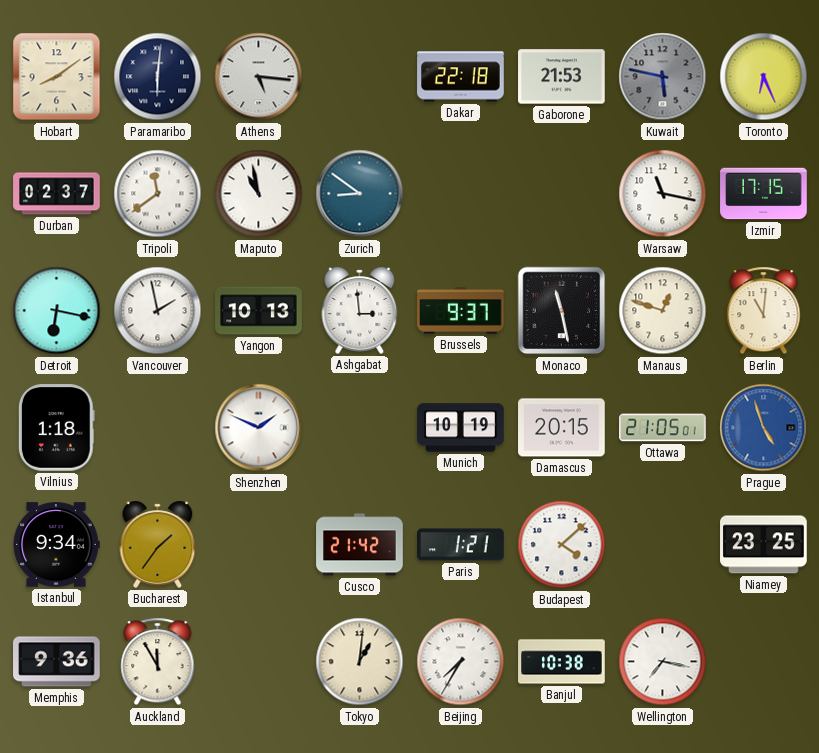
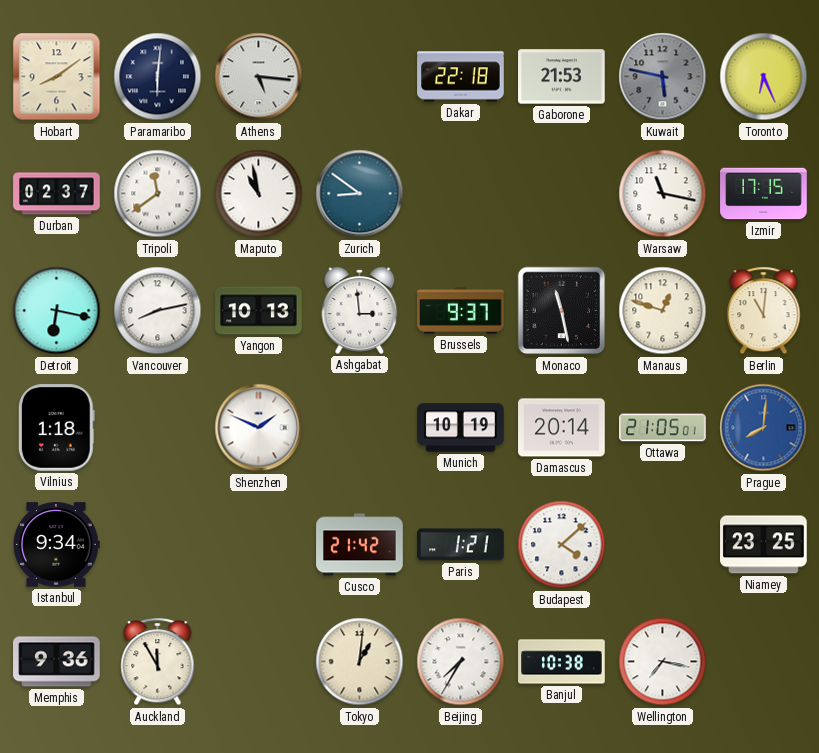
Vancouver: 1:58 -> 8:13
Damascus: 20:15 -> 20:14
Prague: 4:57 -> 8:01
Bucharest: 1:36 -> none
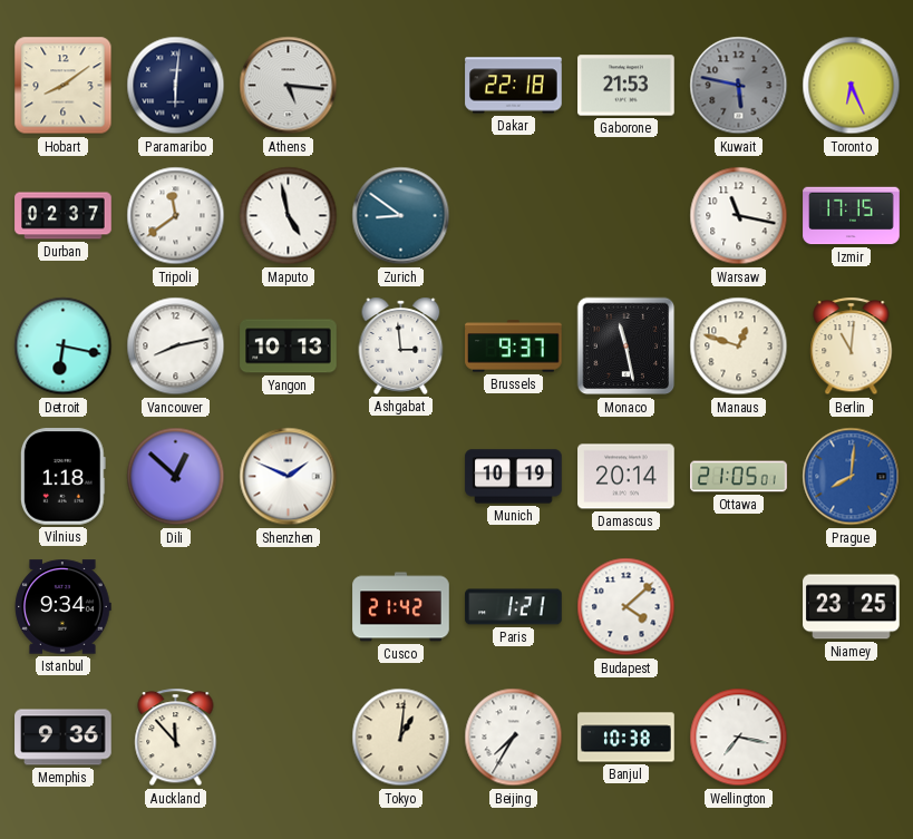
Maputo: 10:58 -> 4:58
Dili: none -> 12:52
Auckland: 11:55 -> 11:53
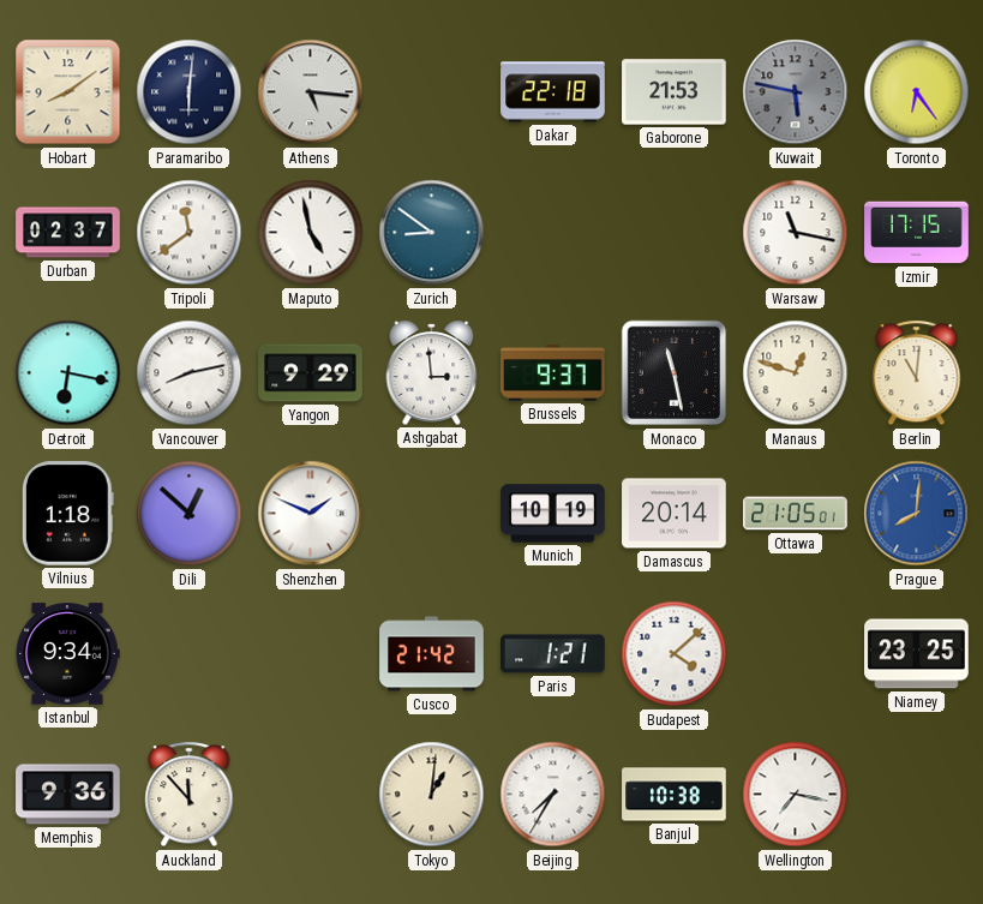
Toronto: 6:26 -> 6:24
Yangon: 10:13 -> 9:29
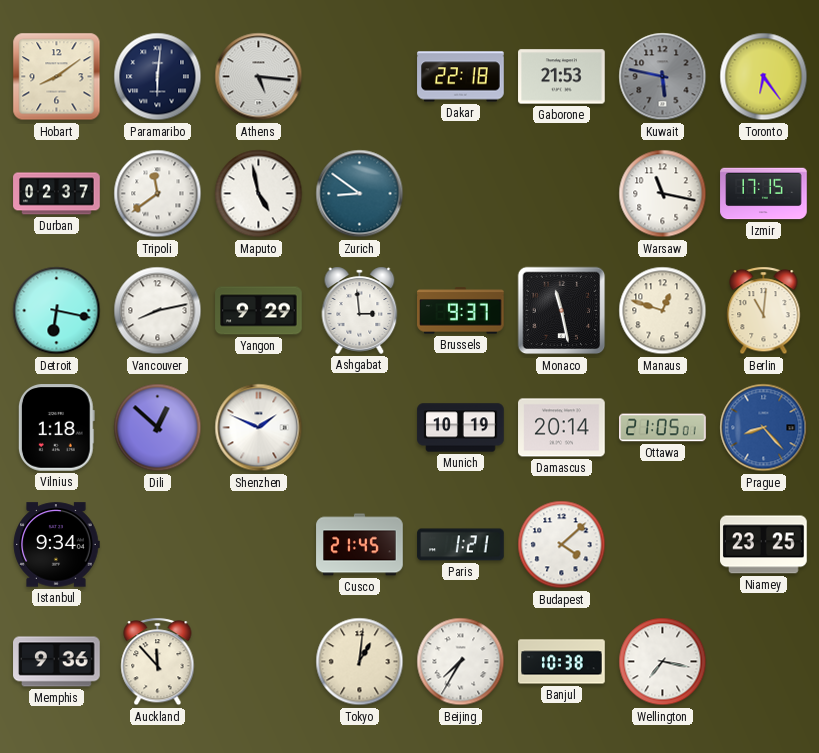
Prague: 8:01 -> 8:23
Cusco: 21:42 -> 21:45
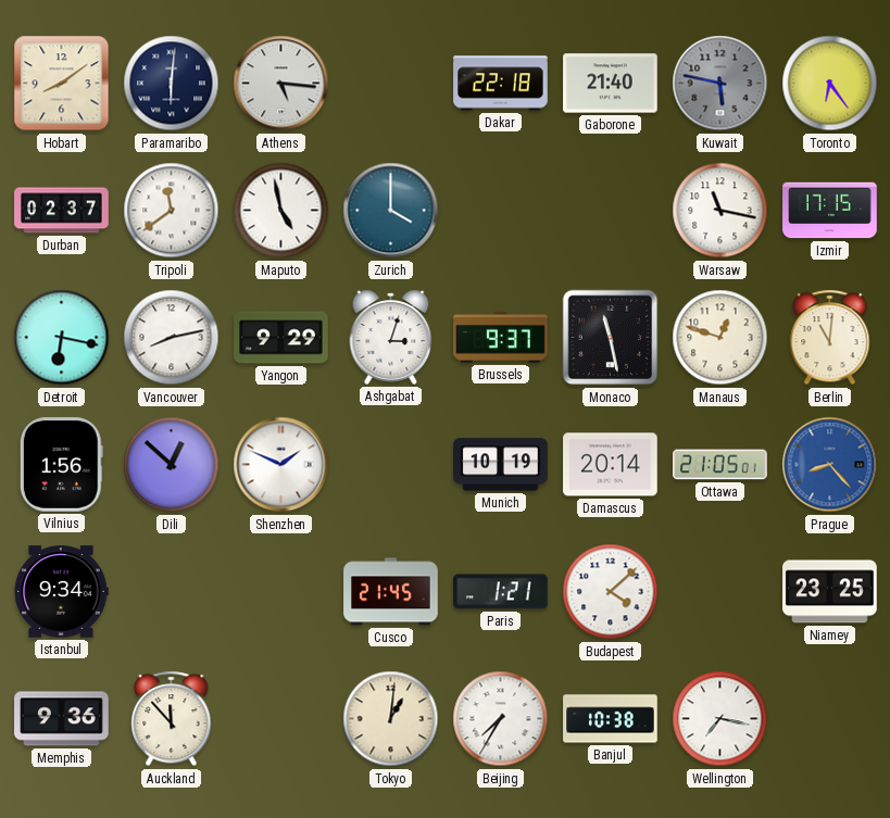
Gaborone: 21:53 -> 21:40
Zurich: 8:51 -> 4:00
Ashgabat: 2:59 -> 3:03
Vilnius: 1:18 -> 1:56
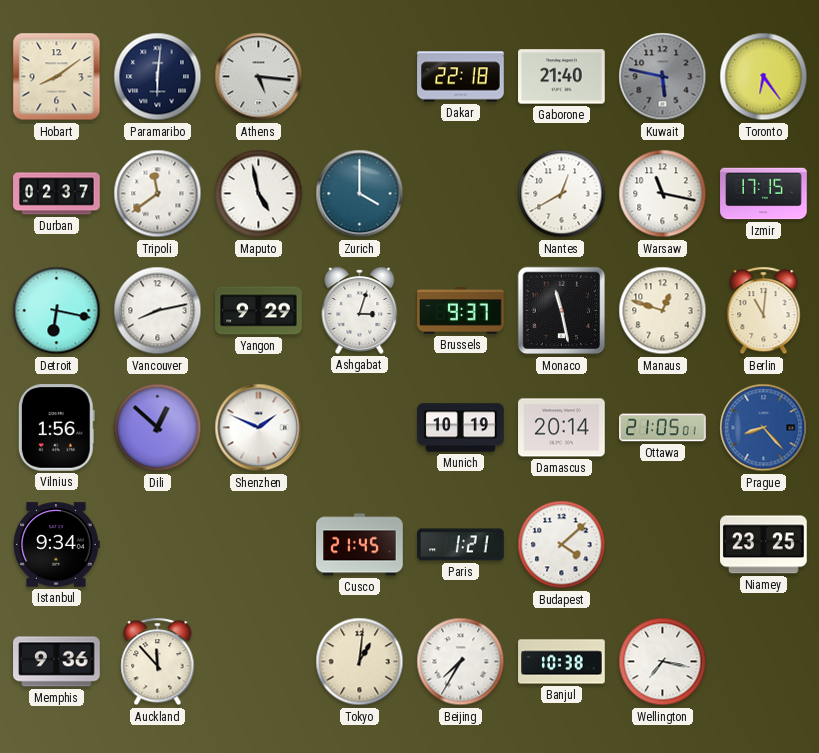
Nantes: none -> 12:40
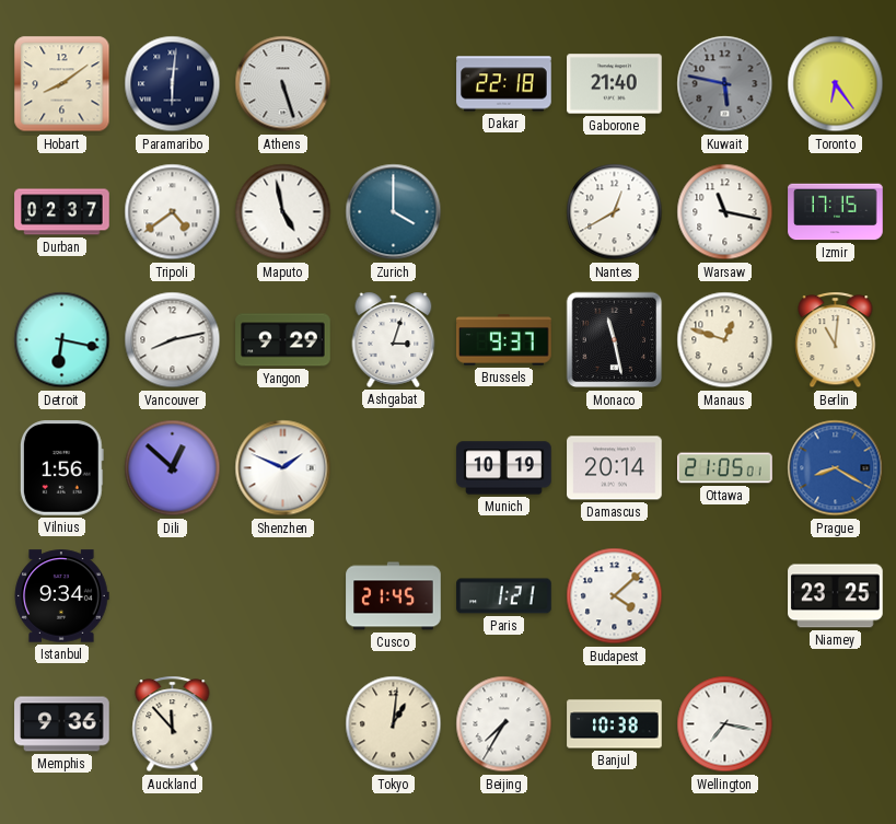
Athens: 5:16 -> 5:27
Tripoli: 11:39 -> 4:39
Prague: 8:23 -> 8:20
